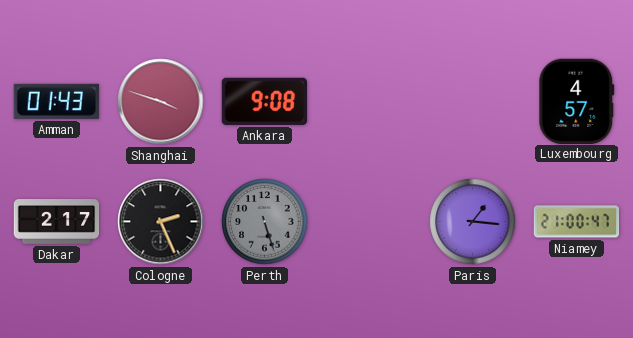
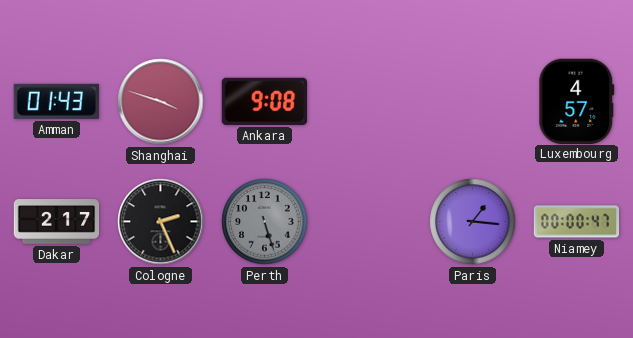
Niamey: 21:00 -> 00:00
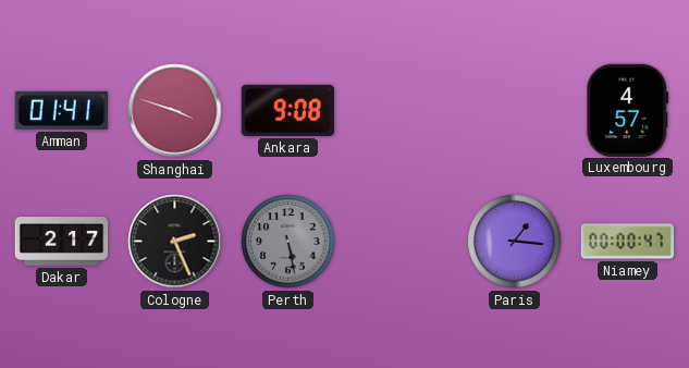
Amman: 01:43 -> 01:41
Perth: 5:27 -> 5:28
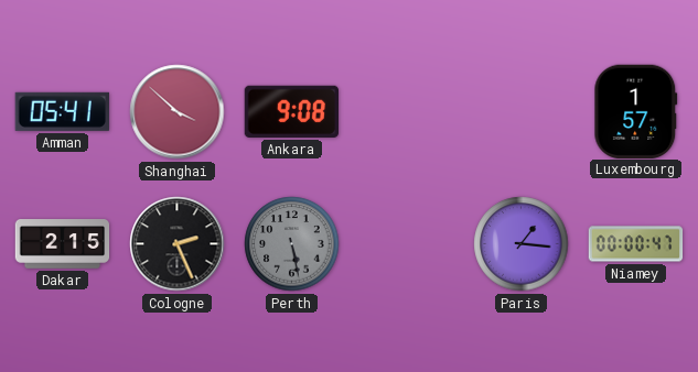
Amman: 01:41 -> 05:41
Shanghai: 3:48 -> 3:52
Luxembourg: 4:57 -> 1:57
Dakar: 2:17 -> 2:15
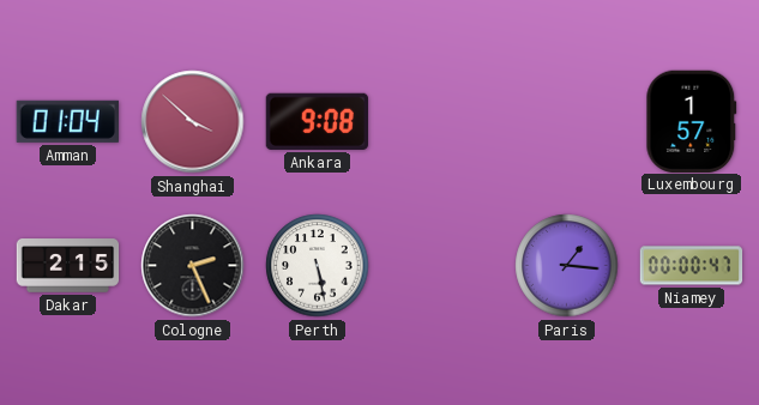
Amman: 05:41 -> 01:04
Perth dial: grey -> white
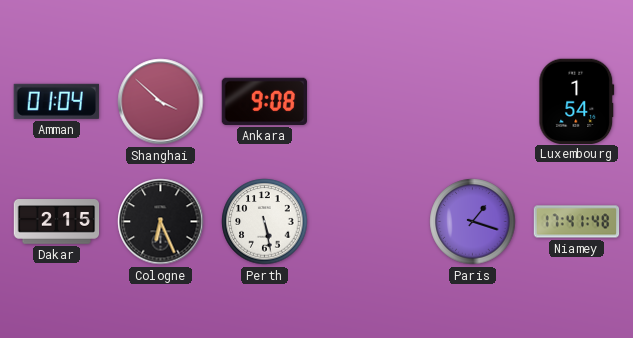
Luxembourg: 1:57 -> 1:54
Cologne: 2:26 -> 6:26
Paris: 1:16 -> 1:18
Niamey: 00:00 -> 17:41
